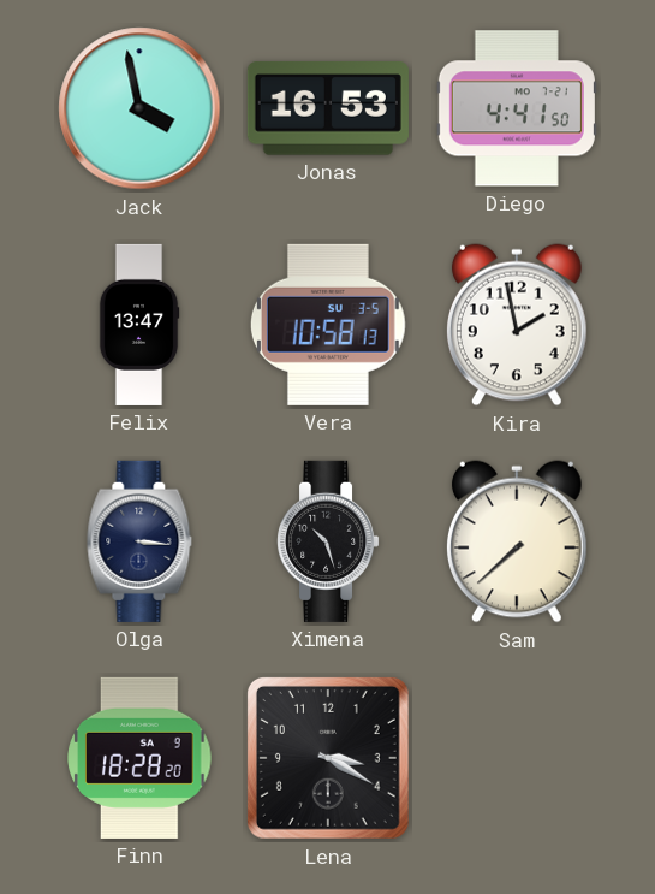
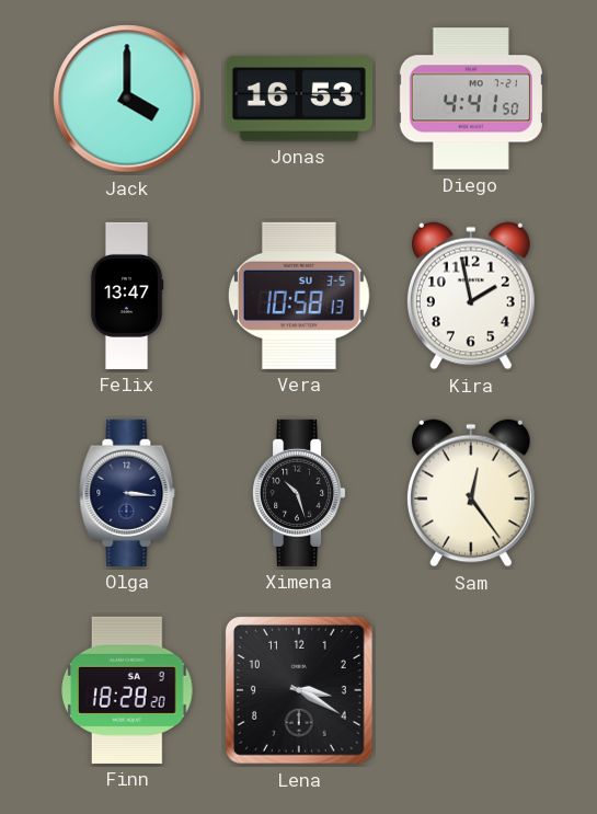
Jack: 3:58 -> 4:00
Sam: 7:38 -> 12:24
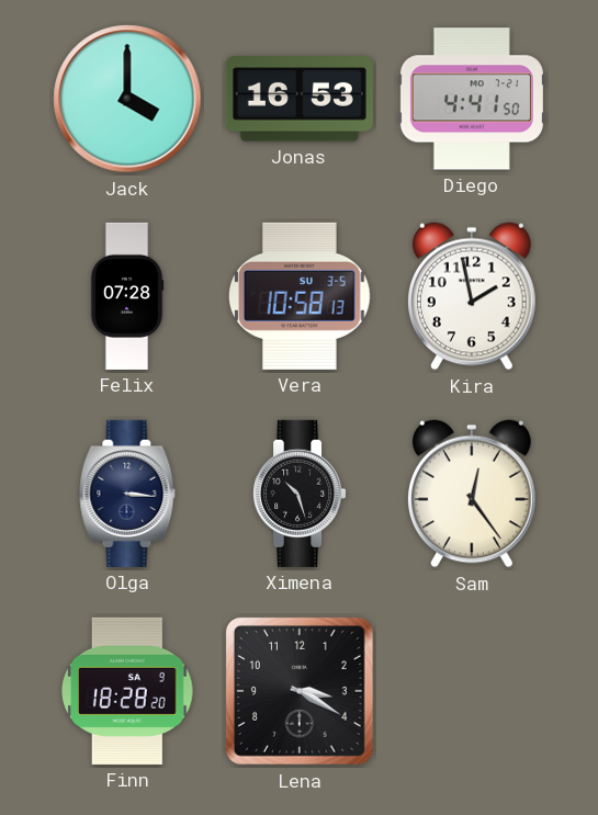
Felix: 13:47 -> 07:28
